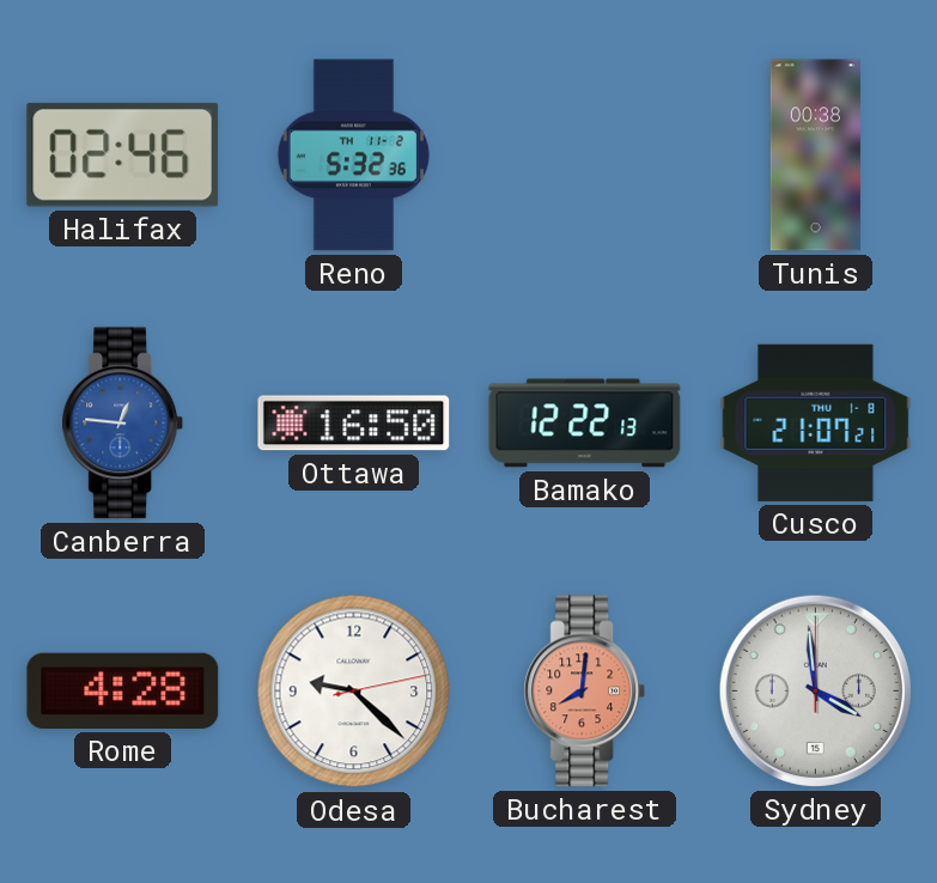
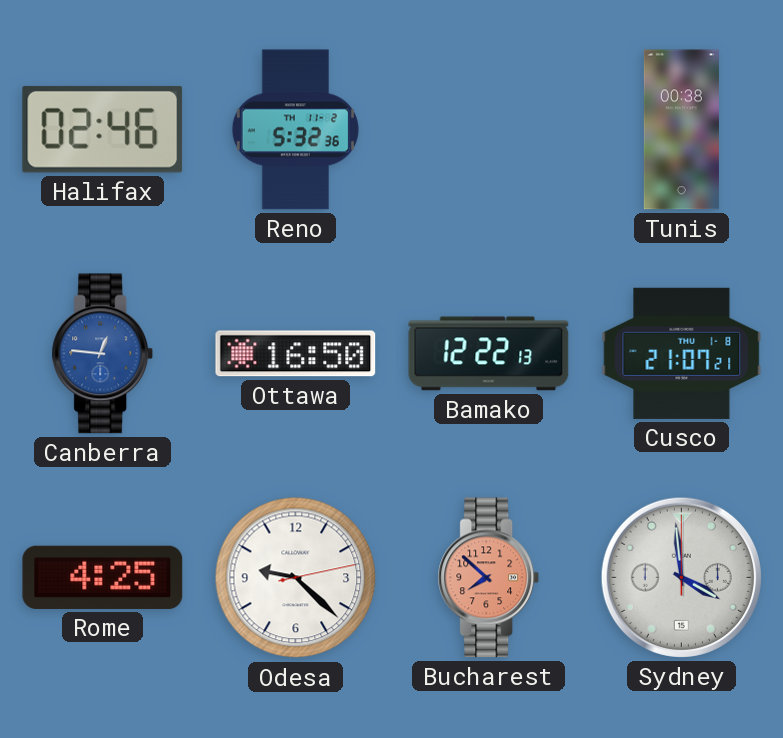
Rome: 4:28 -> 4:25
Bucharest: 8:01 -> 7:52
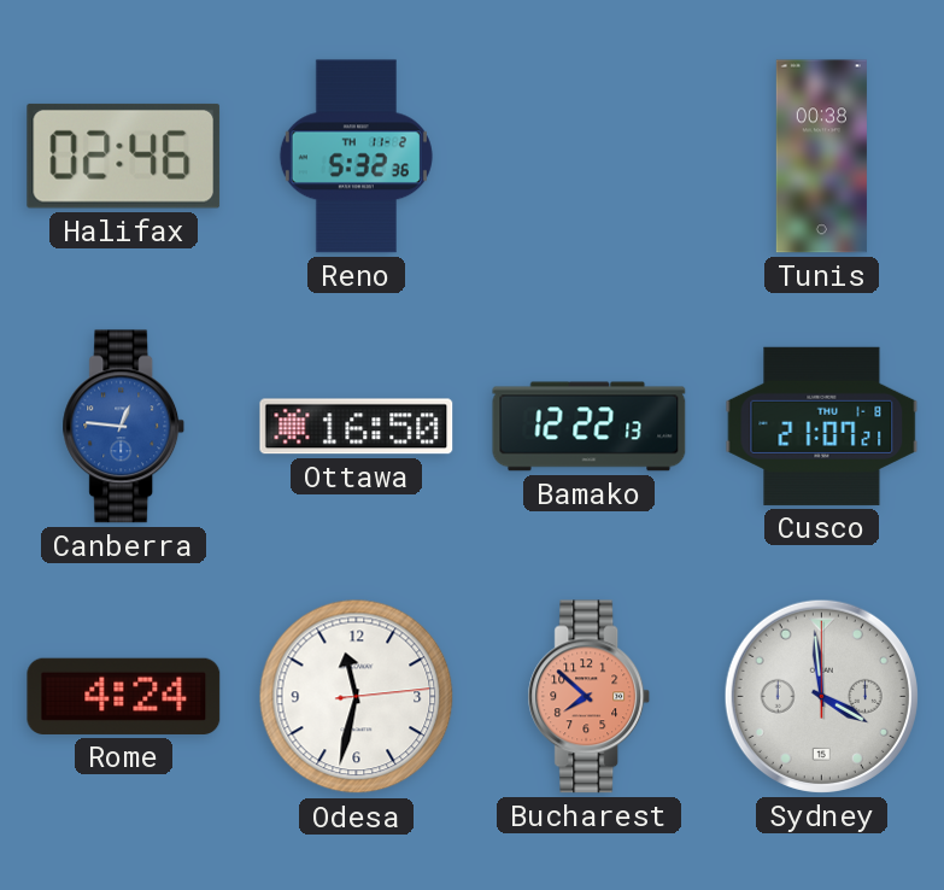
Rome: 4:25 -> 4:24
Odesa: 9:22 -> 11:32
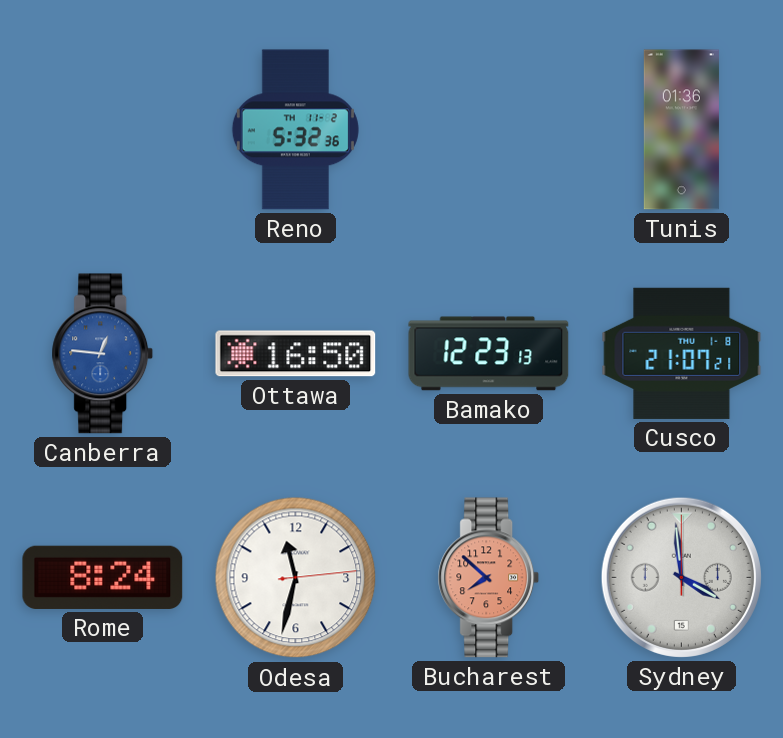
Halifax: 02:46 -> none
Tunis: 00:38 -> 01:36
Bamako: 12:22 -> 12:23
Rome: 4:24 -> 8:24
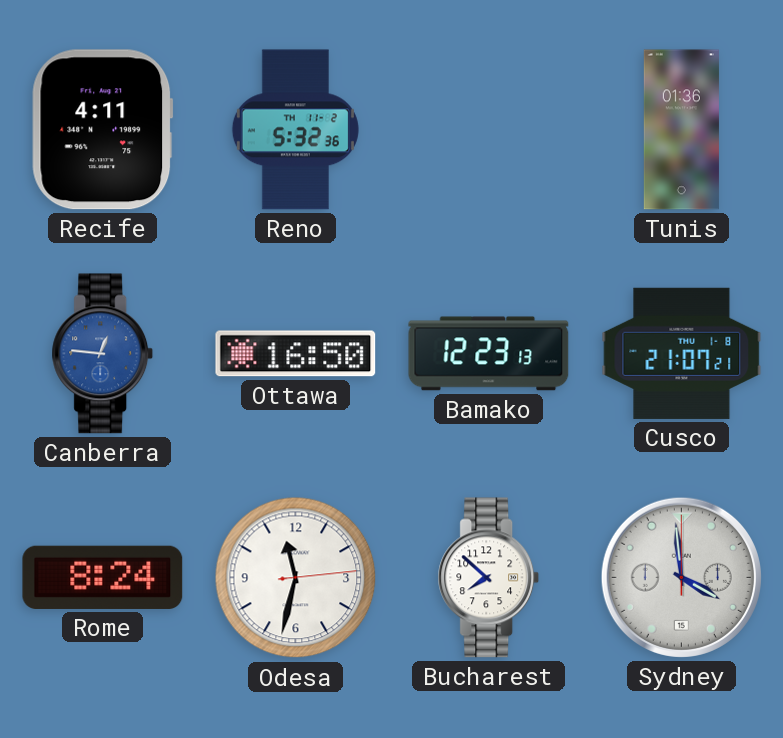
Recife: none -> 4:11
Bucharest dial: salmon -> white
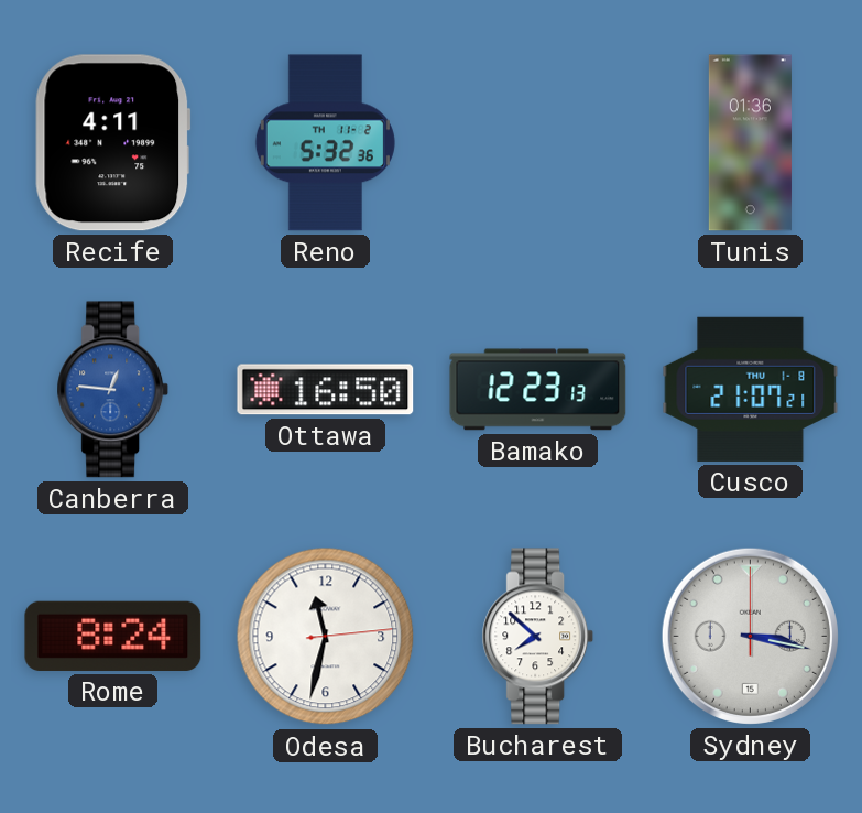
Sydney: 3:59 -> 3:17
